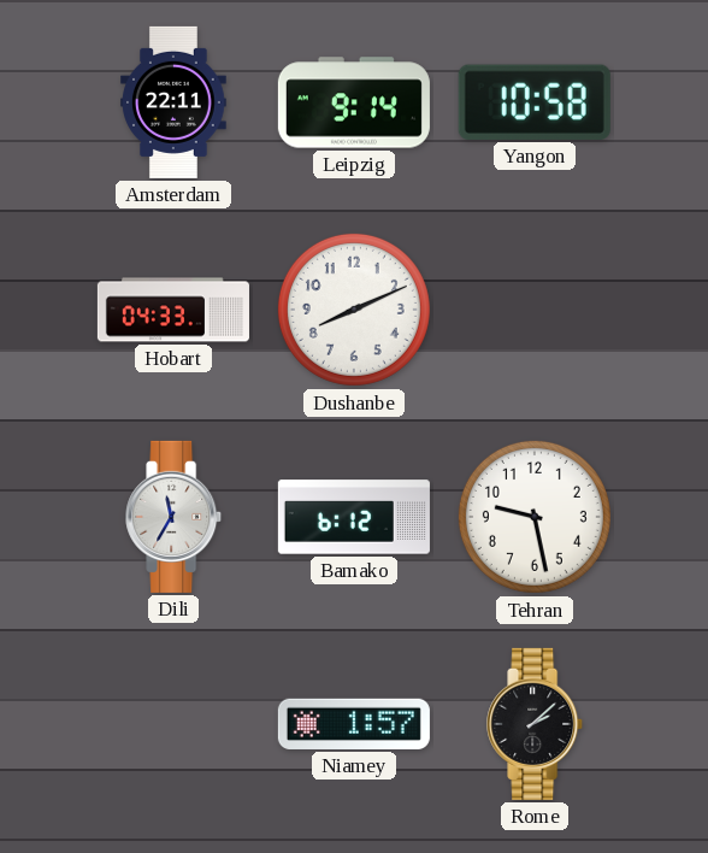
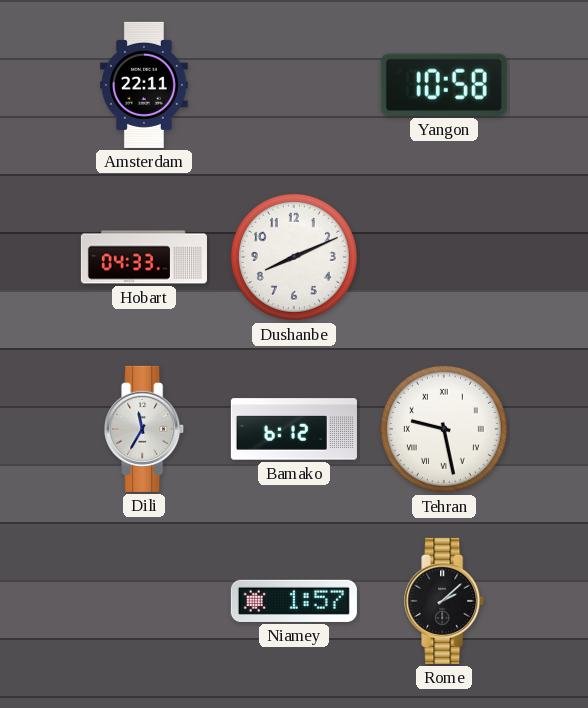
Leipzig: 9:14 -> none
Tehran numerals: Arabic -> Roman
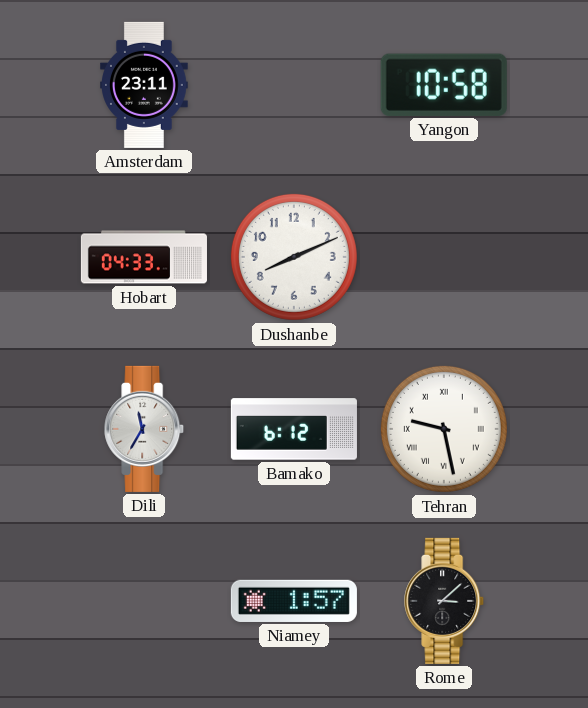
Amsterdam: 22:11 -> 23:11
Rome: 2:08 -> 3:08
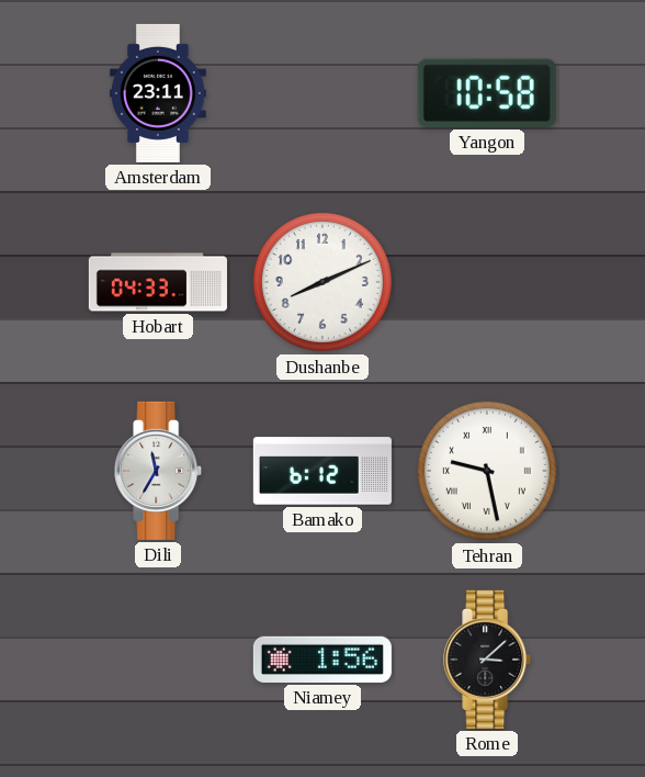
Niamey: 1:57 -> 1:56
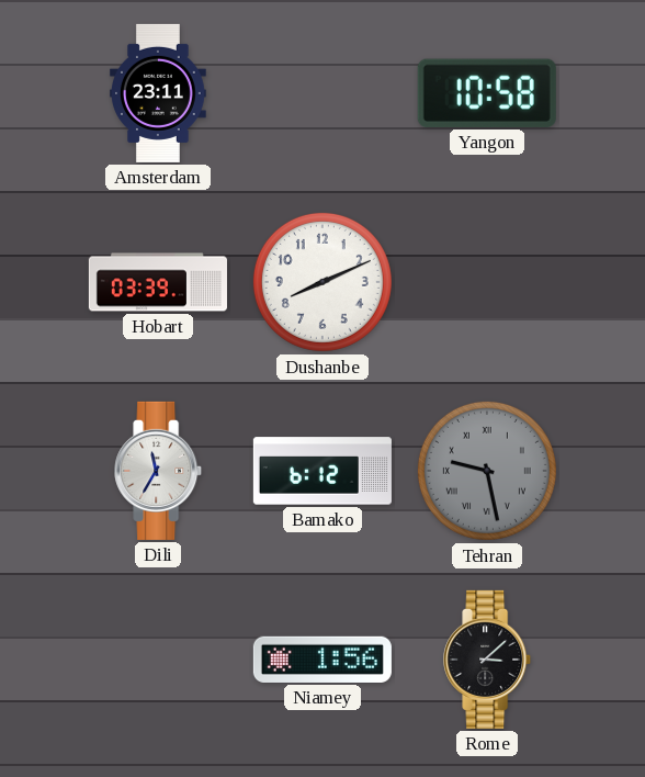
Hobart: 04:33 -> 03:39
Tehran dial: white -> grey
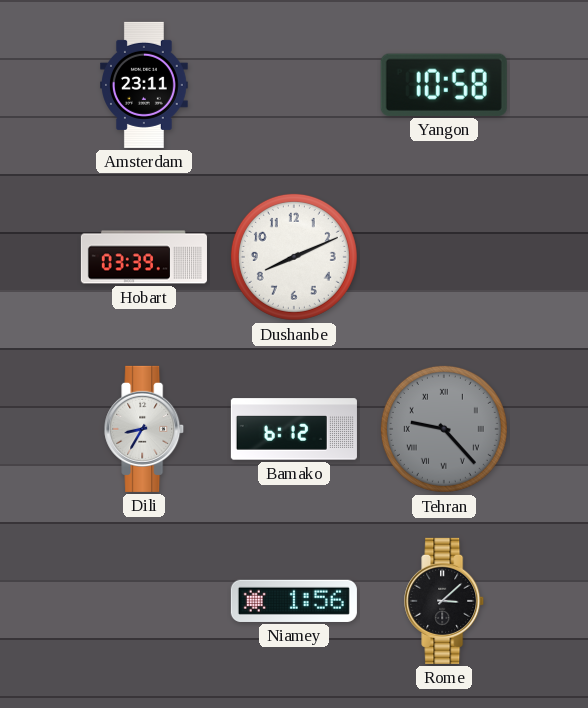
Dili: 11:35 -> 8:35
Tehran: 9:28 -> 9:23
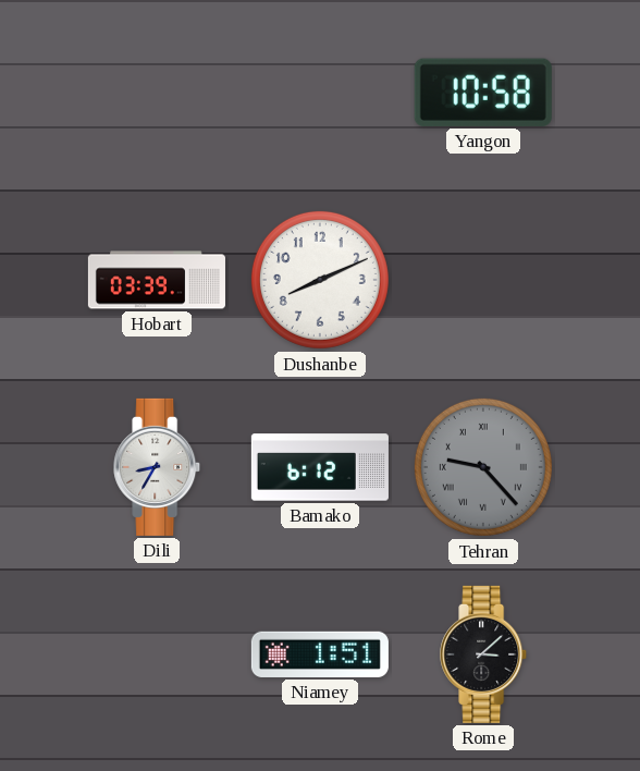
Amsterdam: 23:11 -> none
Niamey: 1:56 -> 1:51
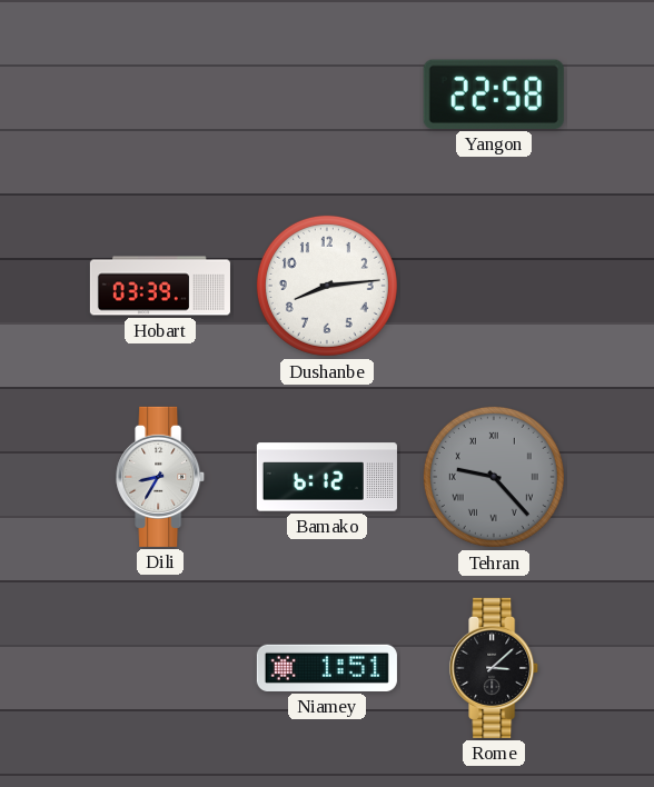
Yangon: 10:58 -> 22:58
Dushanbe: 8:11 -> 8:14
